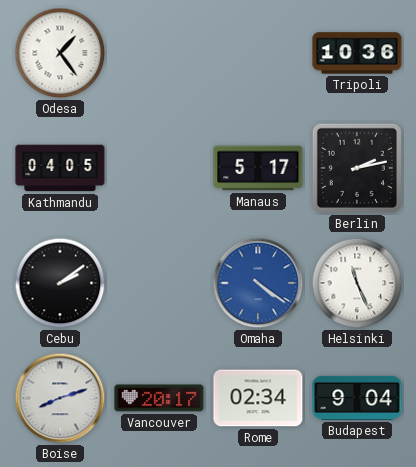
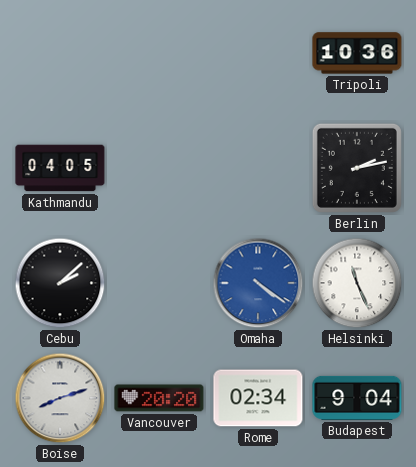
Odesa: 1:24 -> none
Manaus: 5:17 -> none
Cebu: 2:09 -> 2:08
Vancouver: 20:17 -> 20:20
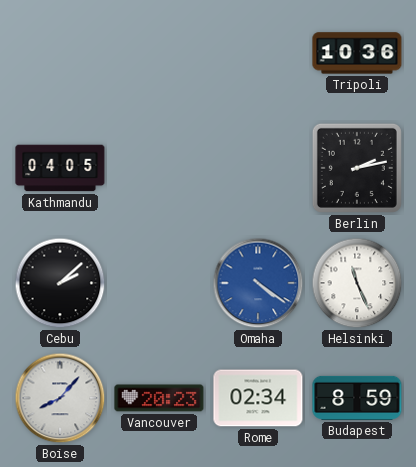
Boise: 8:12 -> 8:07
Vancouver: 20:20 -> 20:23
Budapest: 9:04 -> 8:59
